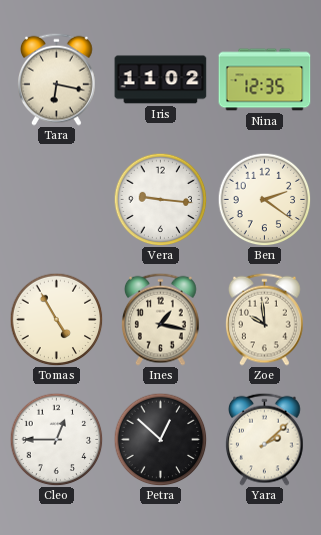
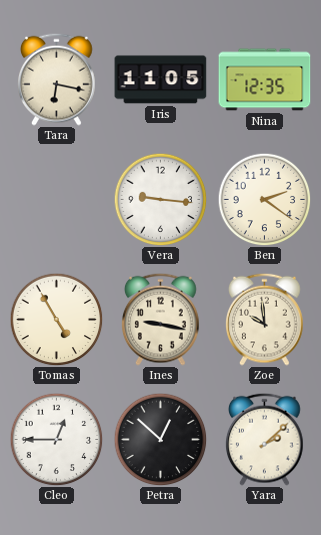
Iris: 11:02 -> 11:05
Ines: 1:17 -> 9:17
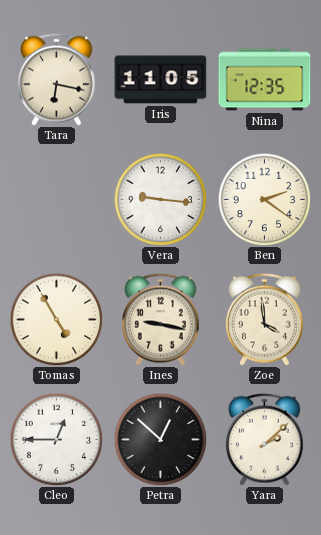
Zoe: 9:59 -> 3:59
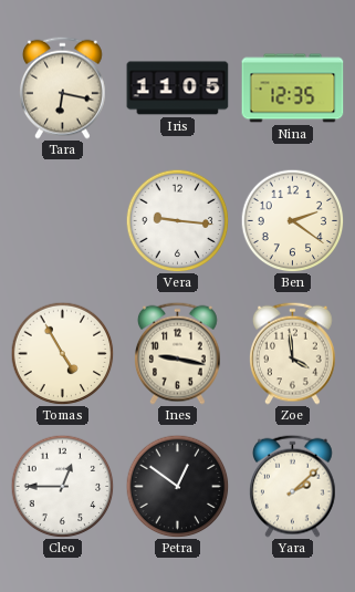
Petra: 12:52 -> 12:51
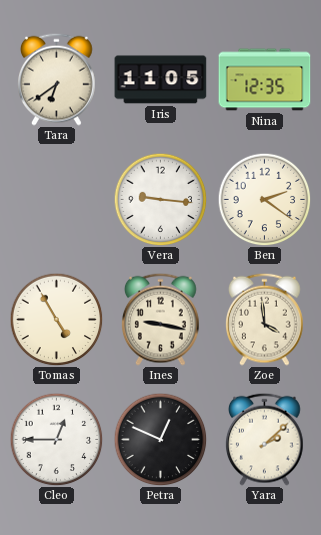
Tara: 6:17 -> 6:39
Petra: 12:51 -> 12:49
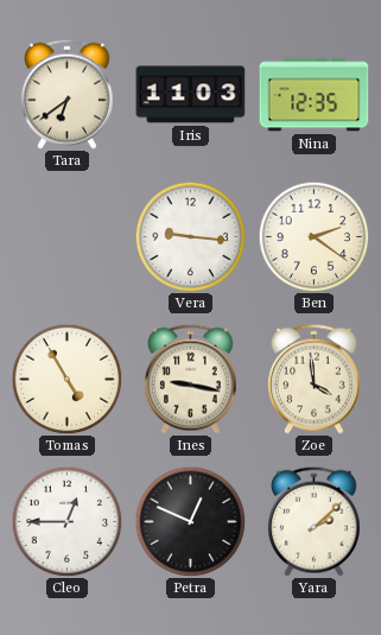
Iris: 11:05 -> 11:03
